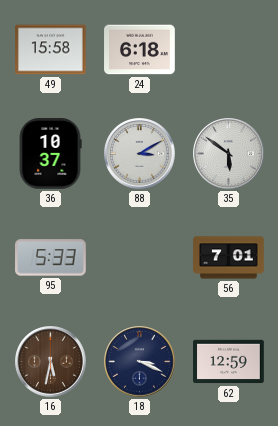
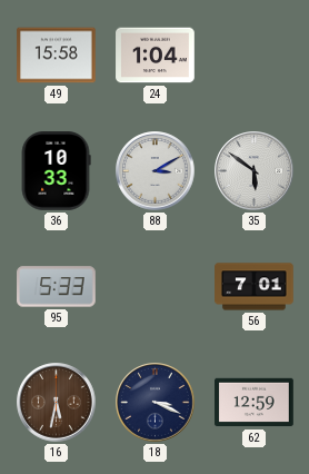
24: 6:18 -> 1:04
36: 10:37 -> 10:33
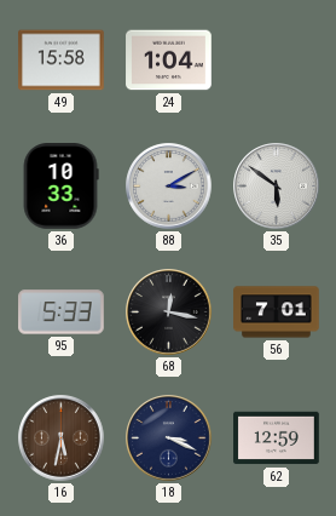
68: none -> 12:17
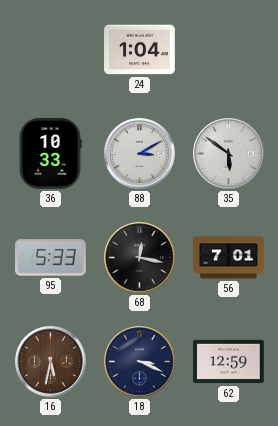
49: 15:58 -> none
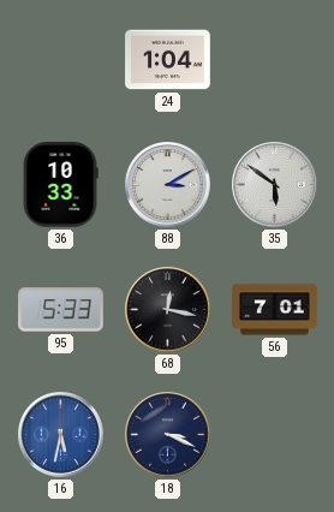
16 dial: brown -> blue
62: 12:59 -> none
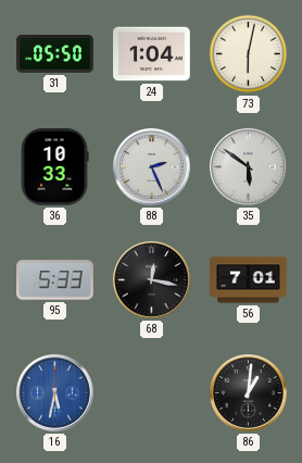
31: none -> 05:50
73: none -> 6:02
88: 3:10 -> 2:26
18: 3:19 -> none
86: none -> 1:01
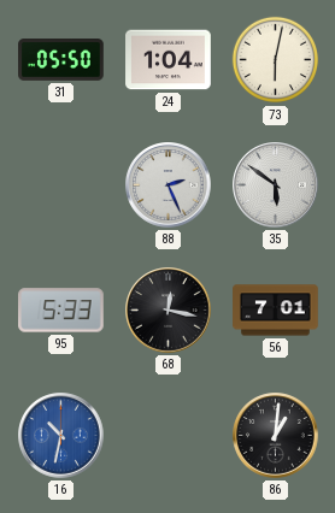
36: 10:33 -> none
16: 5:32 -> 10:32
